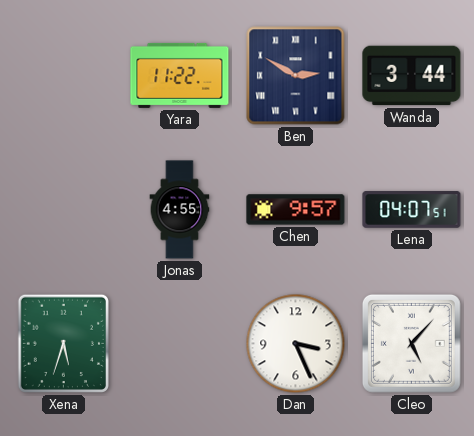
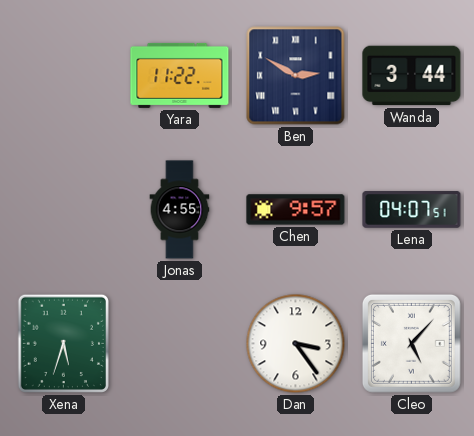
Dan: 3:26 -> 3:24
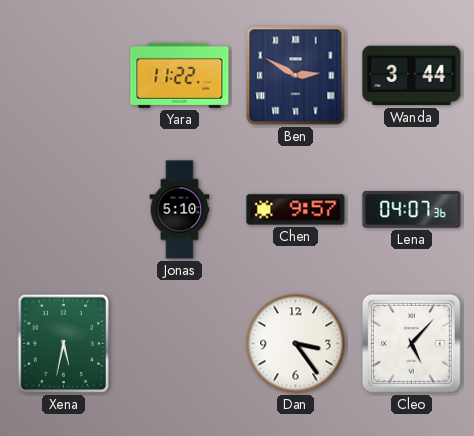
Jonas: 4:55 -> 5:10
Lena: 04:07:51 -> 04:07:36
Xena: 5:33 -> 5:32
